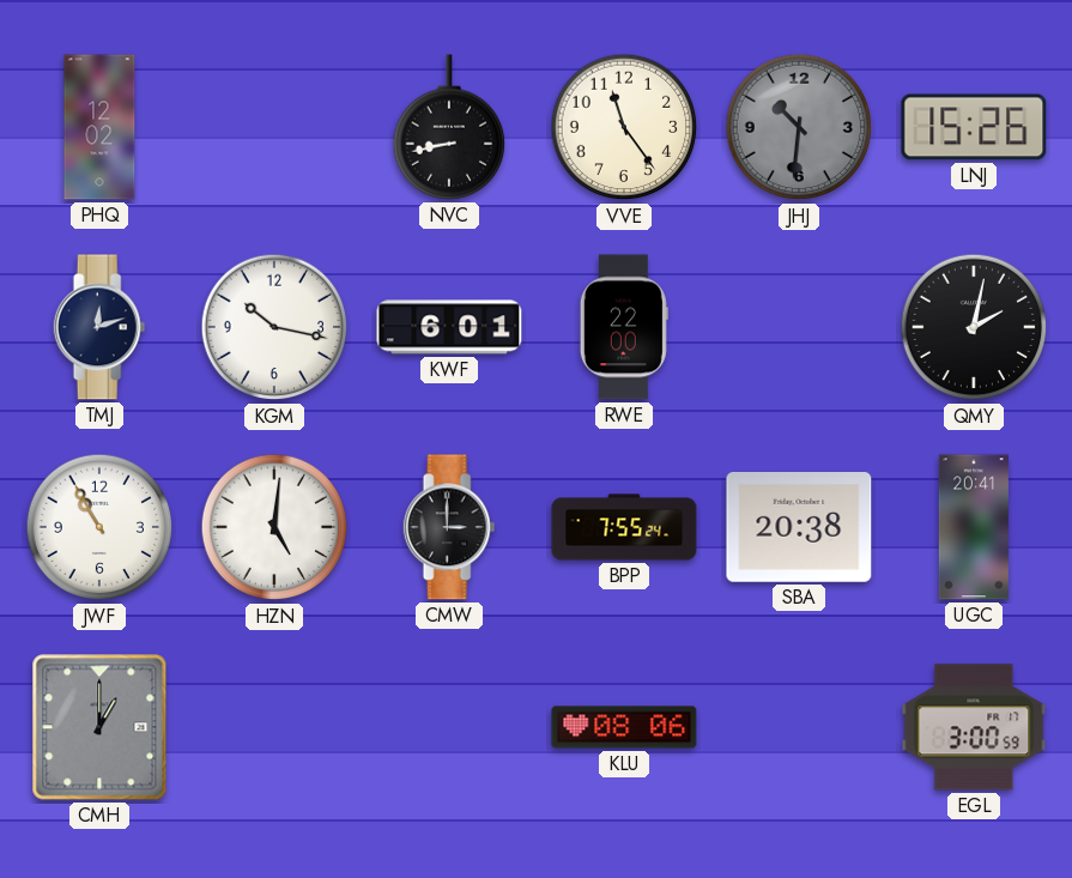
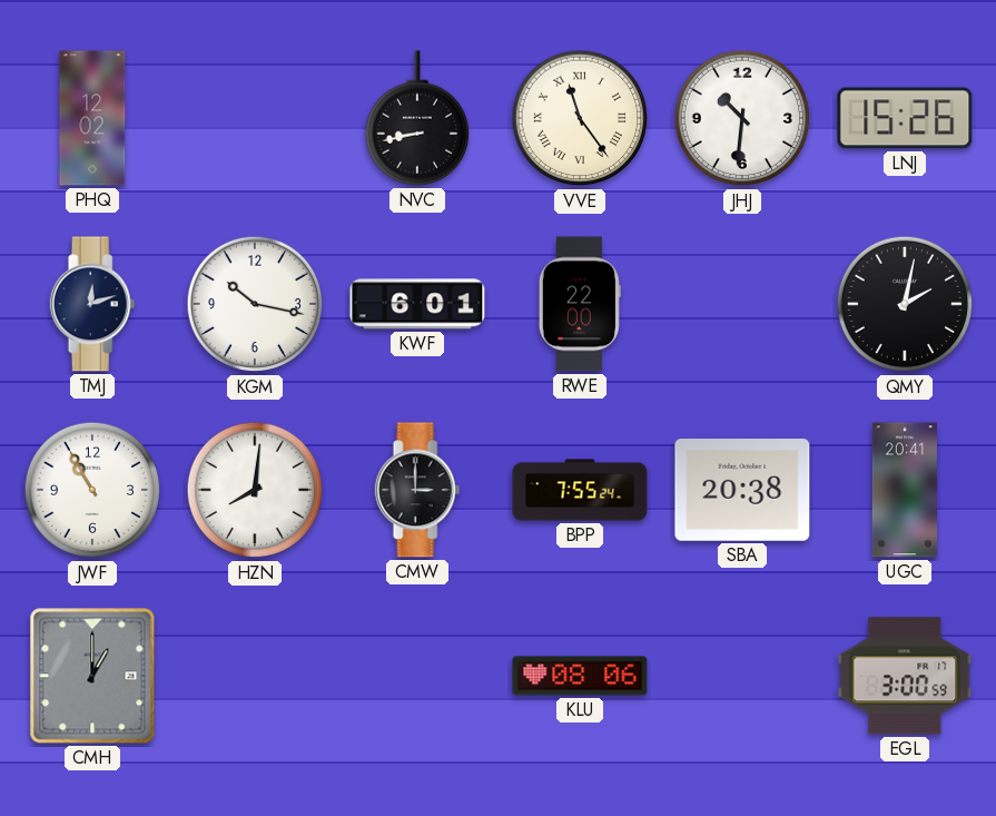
VVE numerals: Arabic -> Roman
JHJ dial: grey -> white
HZN: 5:01 -> 8:01
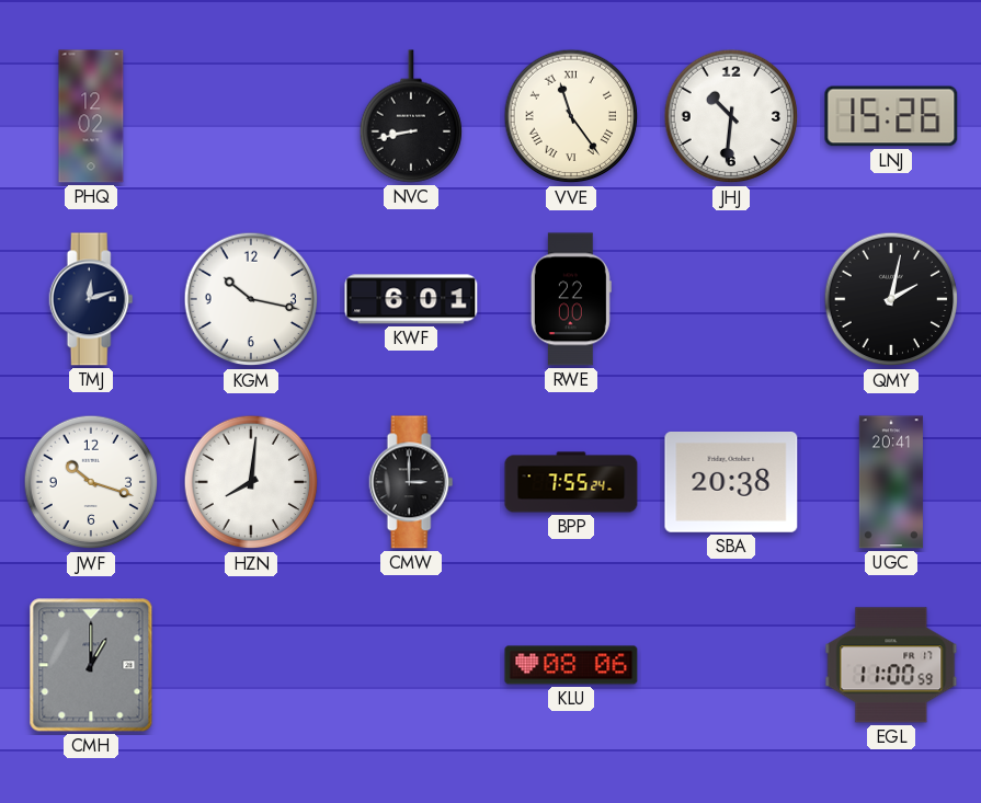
JWF: 10:55 -> 10:18
EGL: 3:00 -> 11:00
